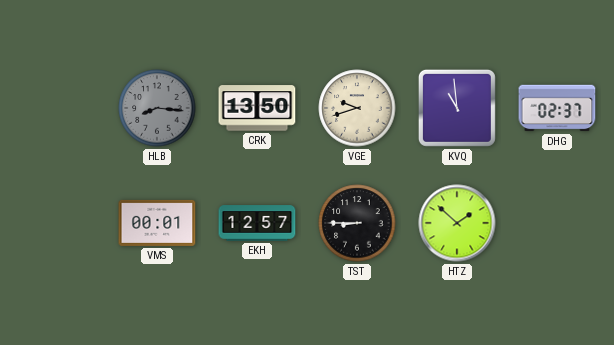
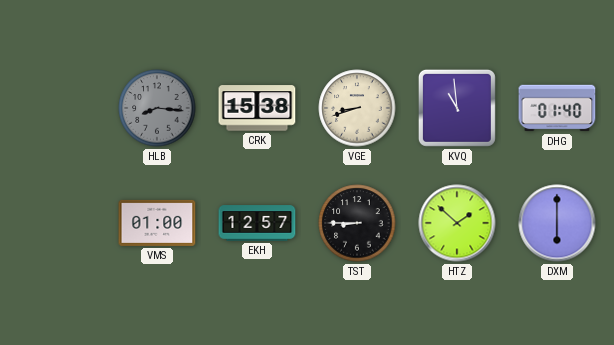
CRK: 13:50 -> 15:38
VGE: 9:42 -> 8:42
DHG: 02:37 -> 01:40
VMS: 00:01 -> 01:00
DXM: none -> 6:00
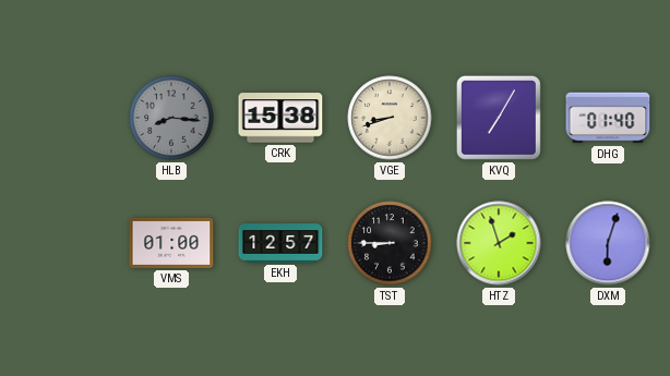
KVQ: 10:59 -> 7:05
HTZ: 1:52 -> 1:57
DXM: 6:00 -> 6:03
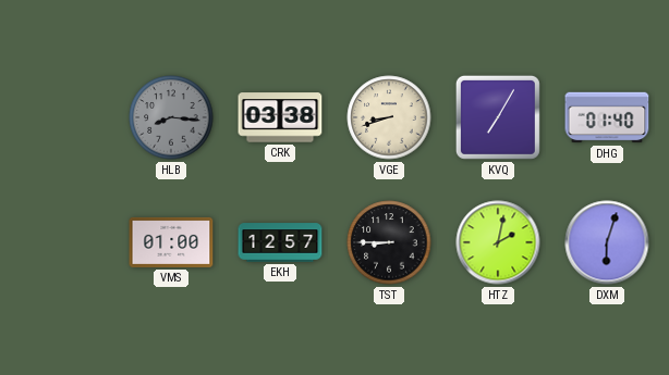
CRK: 15:38 -> 03:38
HTZ: 1:57 -> 2:02
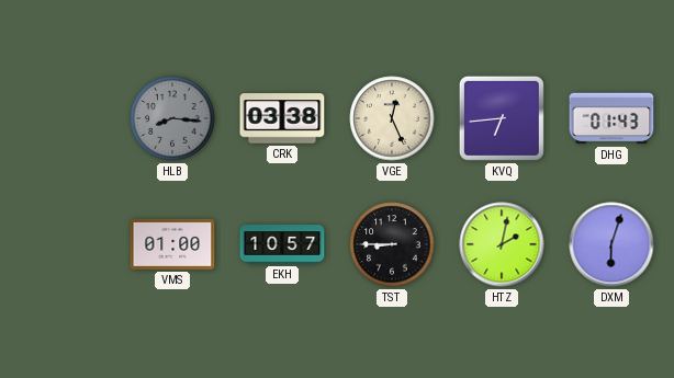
VGE: 8:42 -> 12:26
KVQ: 7:05 -> 6:44
DHG: 01:40 -> 01:43
EKH: 12:57 -> 10:57
